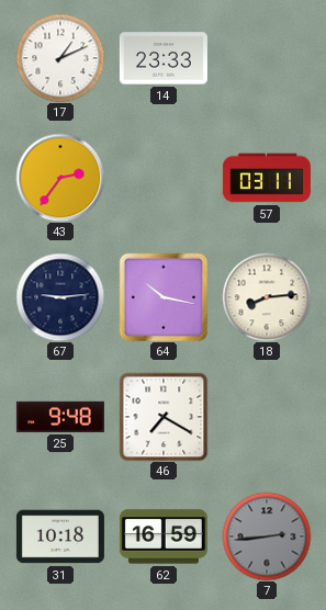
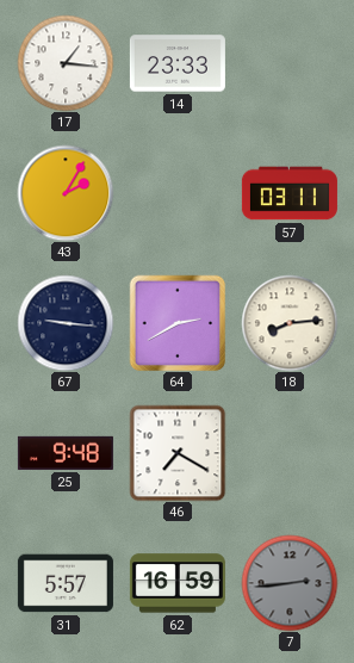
17: 1:11 -> 1:16
43: 2:36 -> 2:05
67: 9:14 -> 9:16
64: 10:17 -> 2:40
31: 10:18 -> 5:57
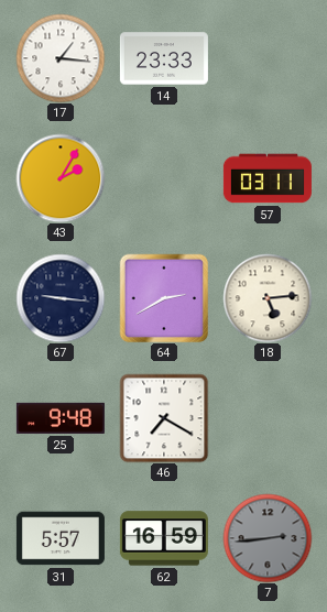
18: 8:14 -> 5:14
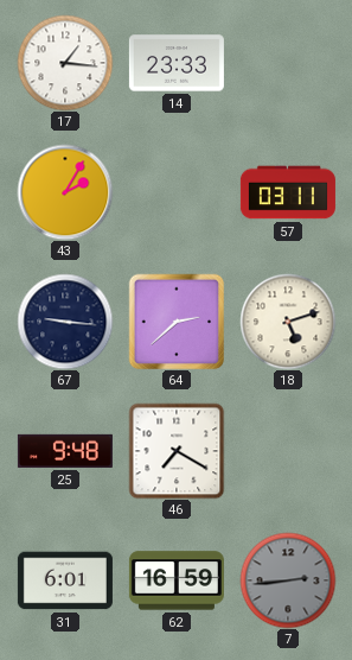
64: 2:40 -> 2:38
18: 5:14 -> 5:12
31: 5:57 -> 6:01
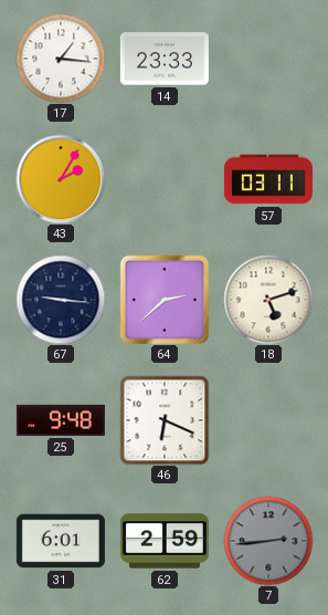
46: 7:20 -> 6:19
62: 16:59 -> 2:59
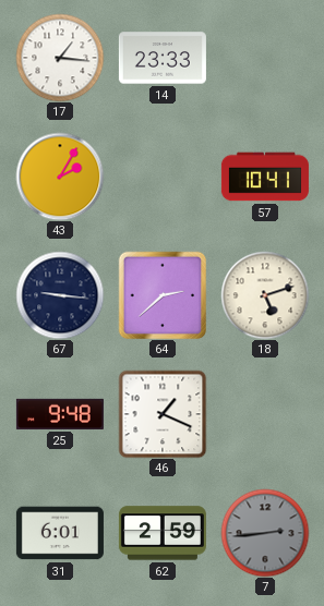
57: 03:11 -> 10:41
46: 6:19 -> 1:19
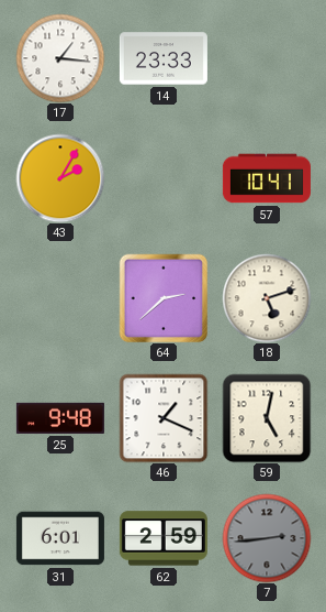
67: 9:16 -> none
59: none -> 5:02
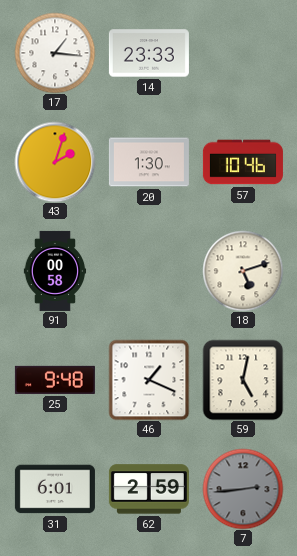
43: 2:05 -> 2:03
20: none -> 1:30
57: 10:41 -> 10:46
91: none -> 00:58
64: 2:38 -> none
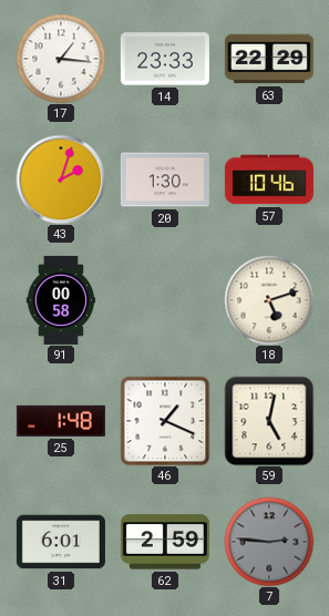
63: none -> 22:29
25: 9:48 -> 1:48
7: 2:44 -> 2:46
